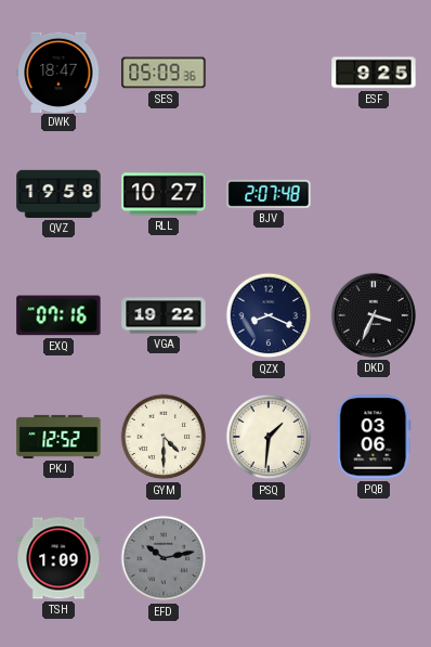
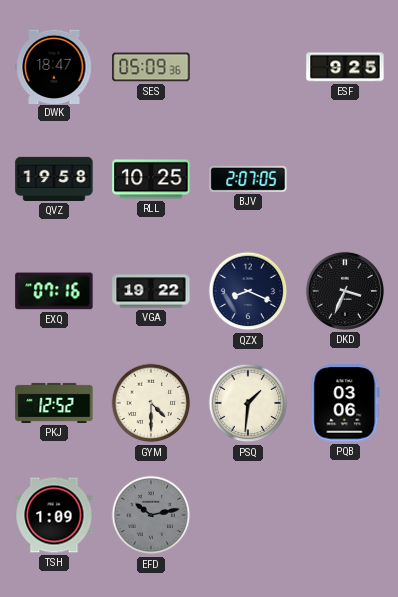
RLL: 10:27 -> 10:25
BJV: 2:07:48 -> 2:07:05
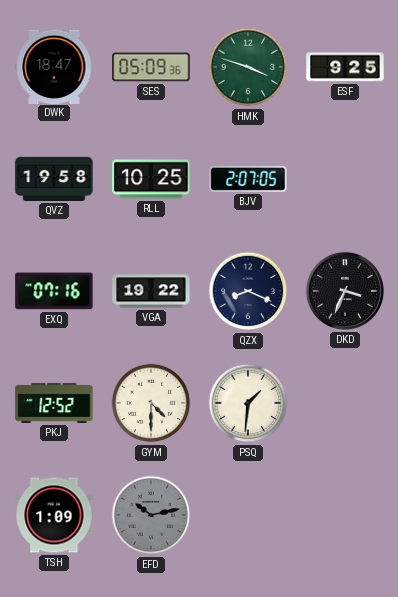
HMK: none -> 3:48
PQB: 03:06 -> none
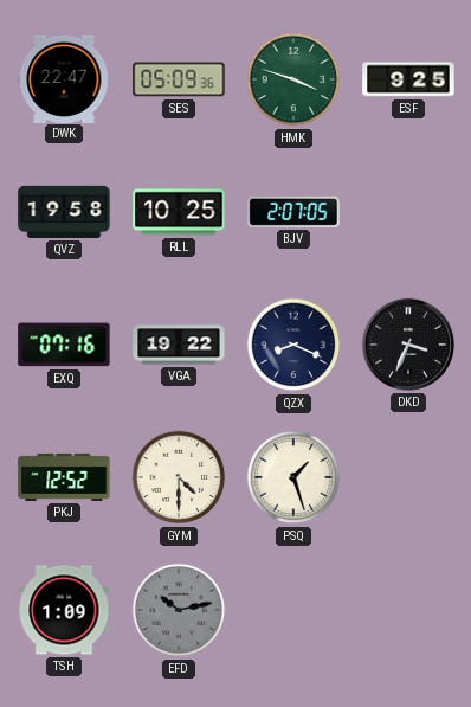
DWK: 18:47 -> 22:47
PSQ: 1:31 -> 1:27
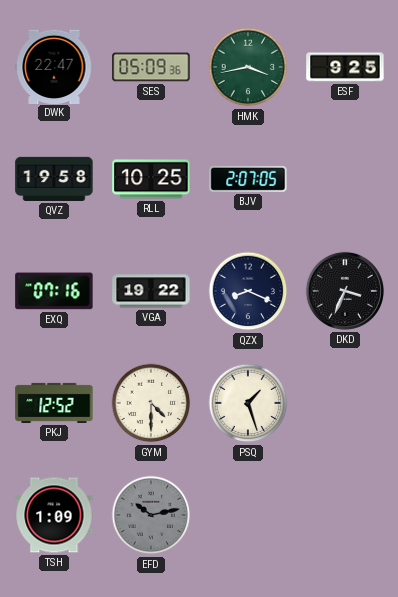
HMK: 3:48 -> 3:43
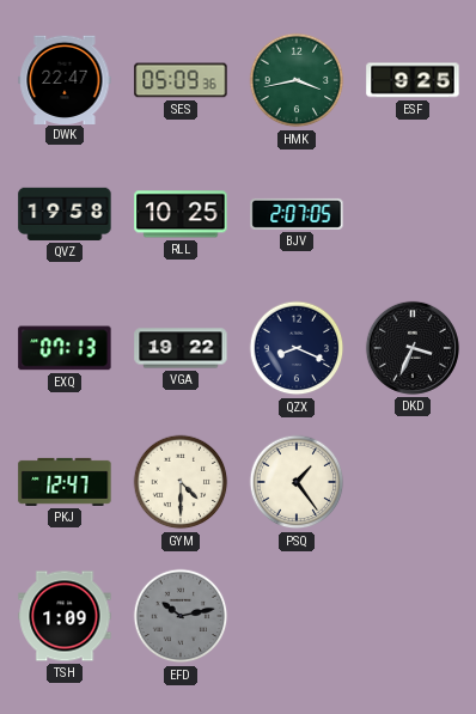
EXQ: 07:16 -> 07:13
PKJ: 12:52 -> 12:47
PSQ: 1:27 -> 1:24
